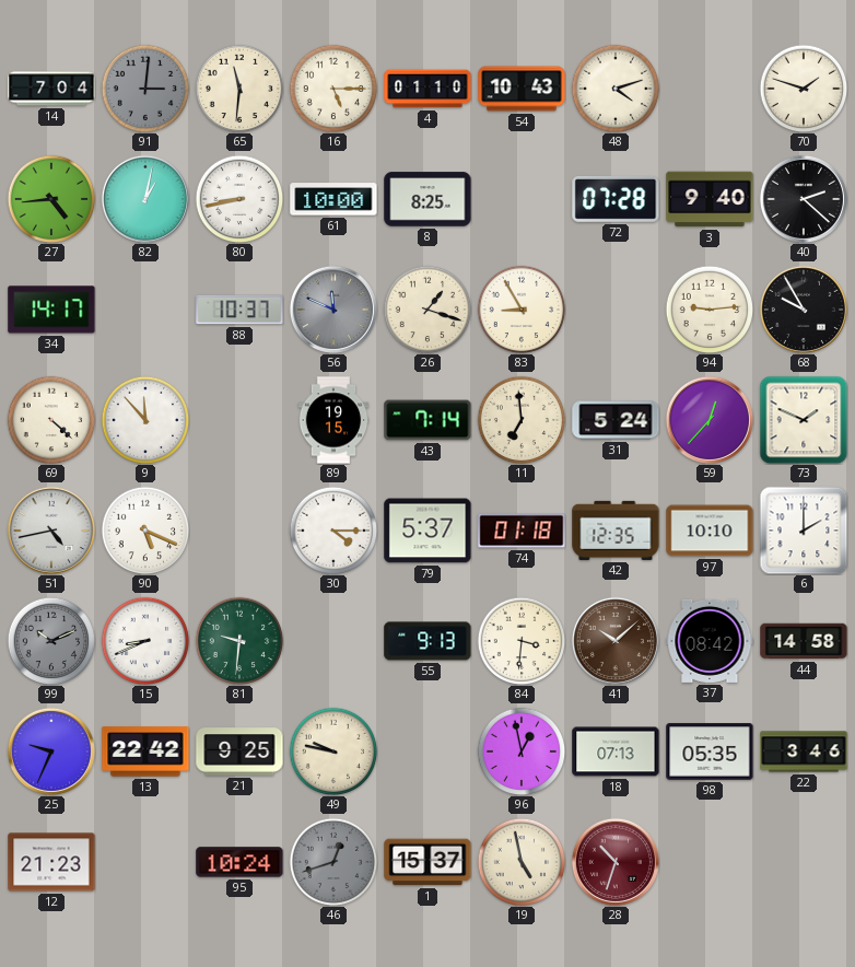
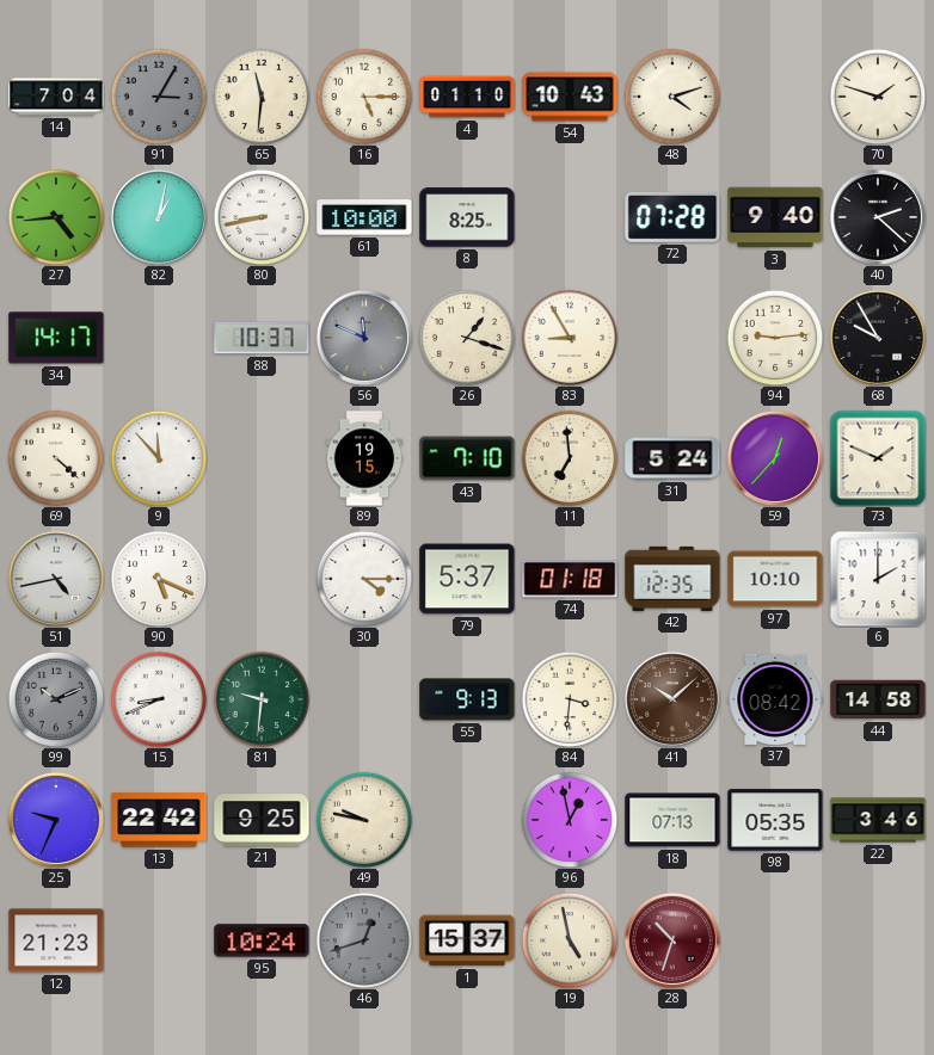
91: 3:01 -> 3:05
43: 7:14 -> 7:10
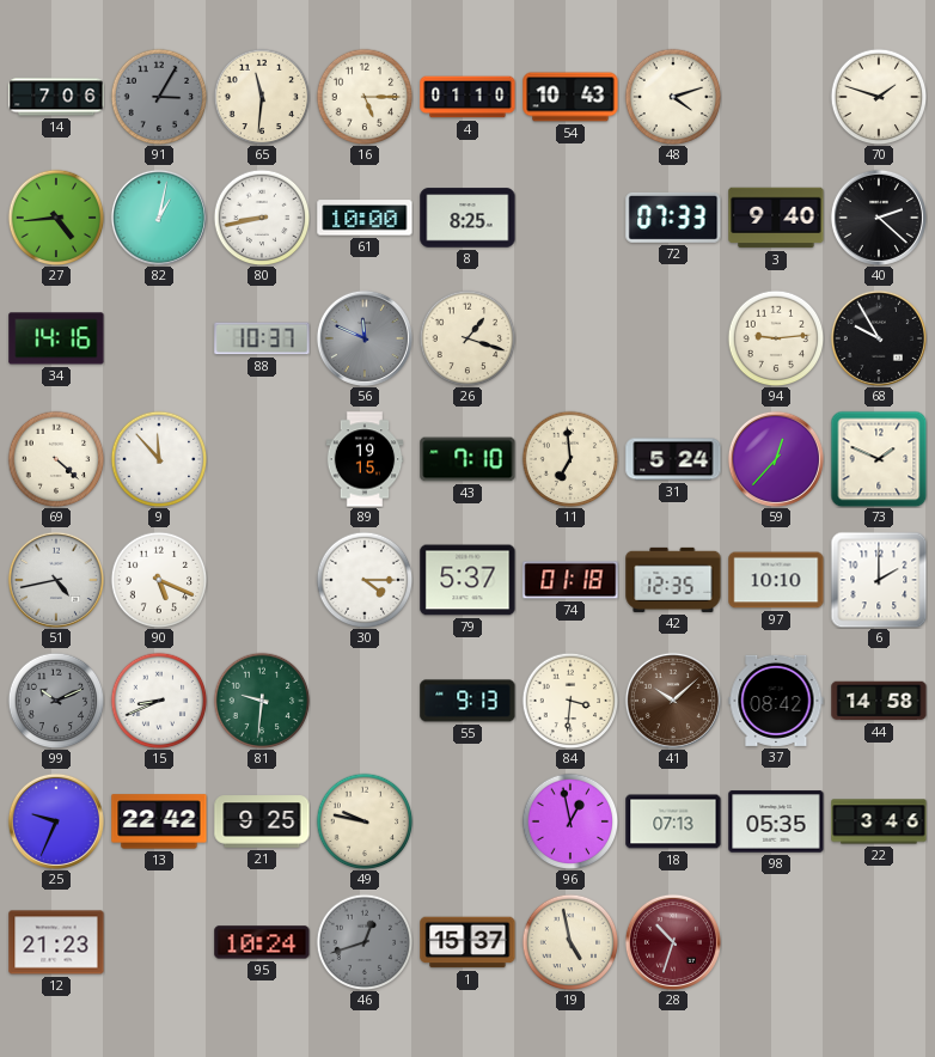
14: 7:04 -> 7:06
72: 07:28 -> 07:33
34: 14:17 -> 14:16
83: 8:55 -> none
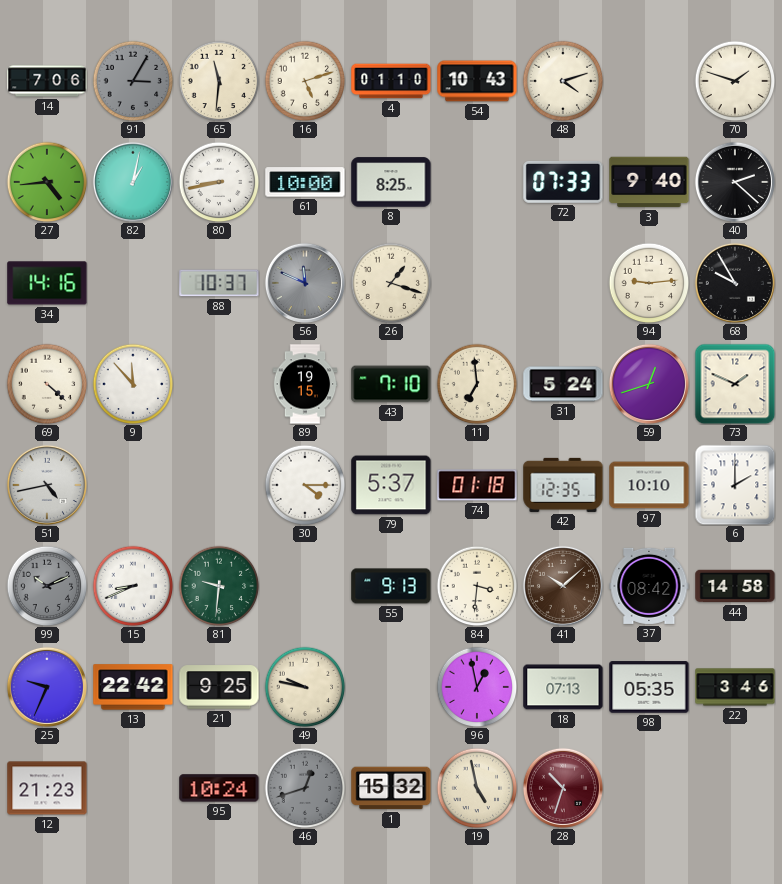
16: 5:15 -> 5:12
59: 12:37 -> 12:42
90: 5:19 -> none
1: 15:37 -> 15:32
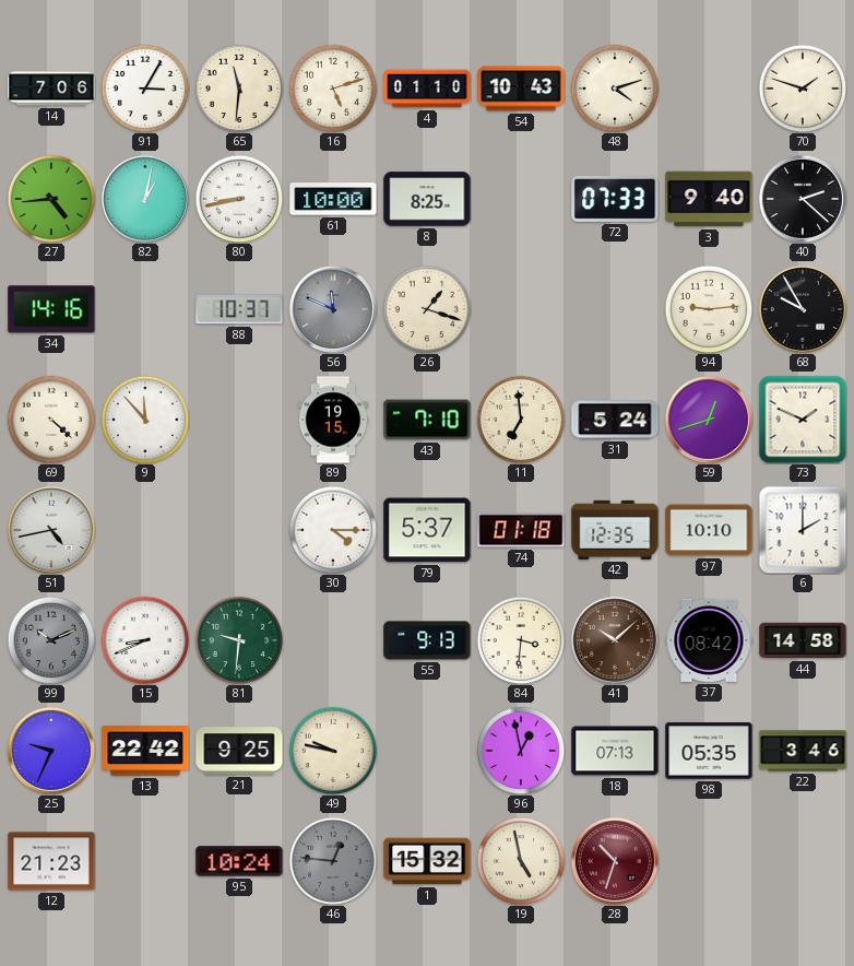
91 dial: grey -> white
46: 12:42 -> 12:46
